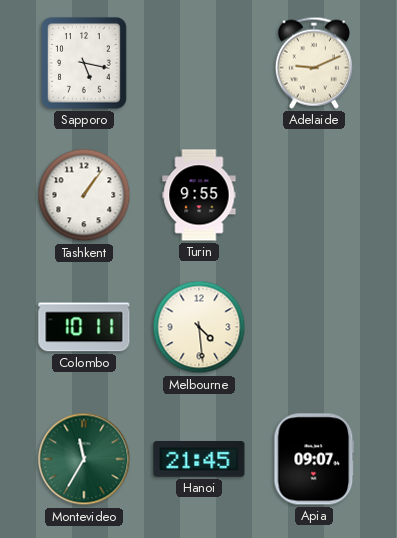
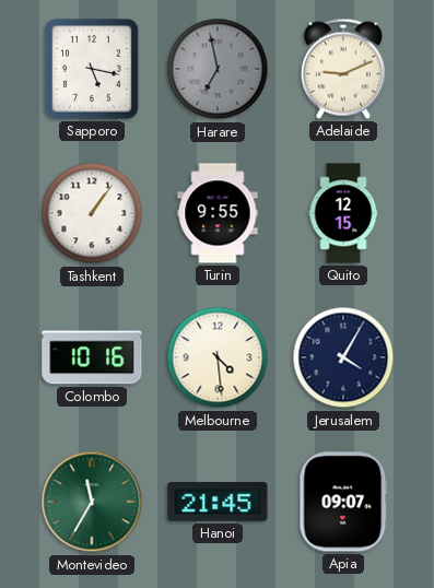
Harare: none -> 6:58
Quito: none -> 12:15
Colombo: 10:11 -> 10:16
Jerusalem: none -> 4:05
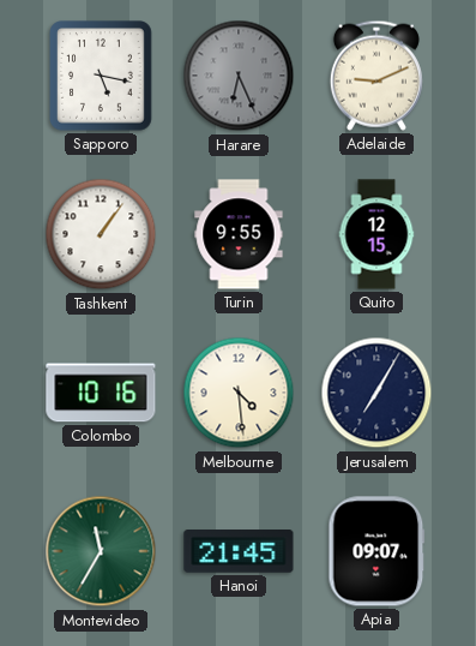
Harare: 6:58 -> 6:26
Jerusalem: 4:05 -> 7:05
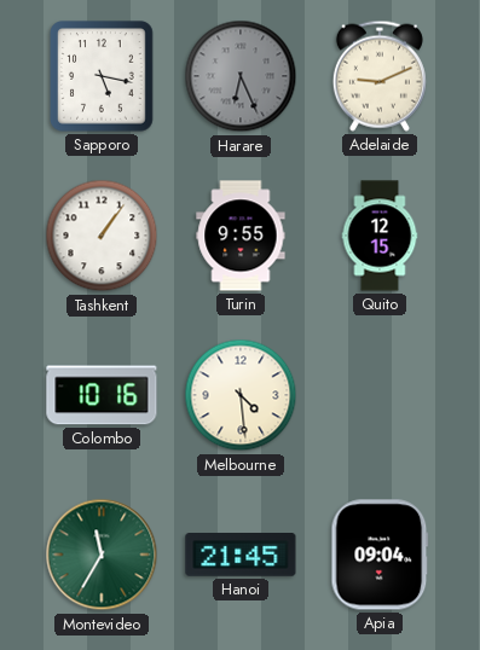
Jerusalem: 7:05 -> none
Apia: 09:07 -> 09:04
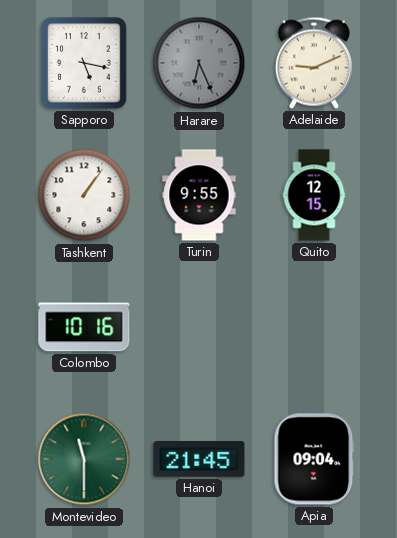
Melbourne: 4:29 -> none
Montevideo: 11:35 -> 11:30
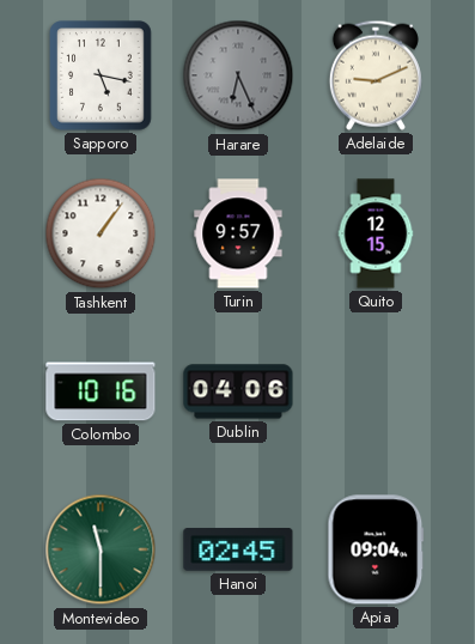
Turin: 9:55 -> 9:57
Dublin: none -> 04:06
Hanoi: 21:45 -> 02:45
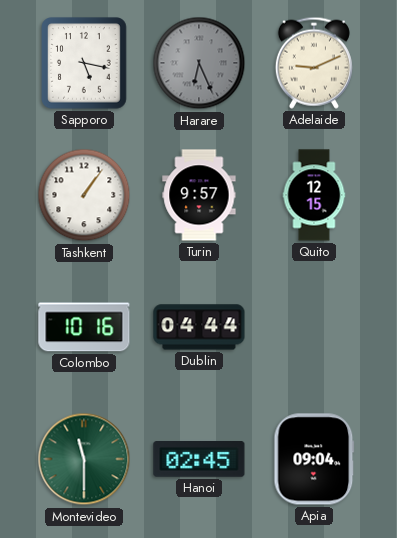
Dublin: 04:06 -> 04:44
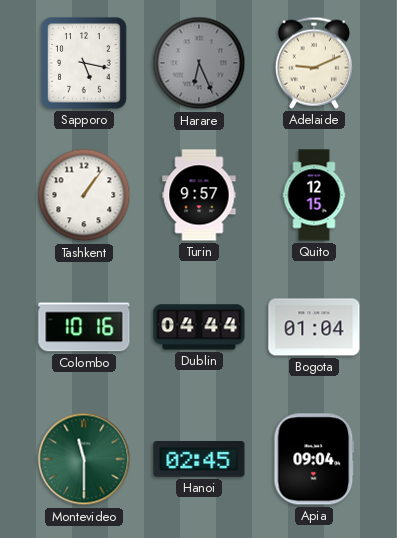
Bogota: none -> 01:04
